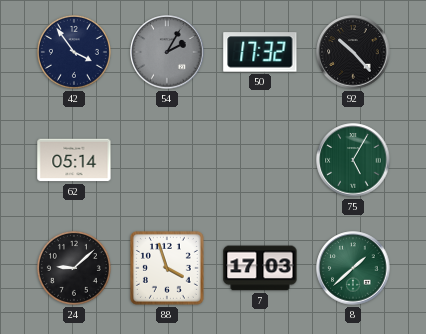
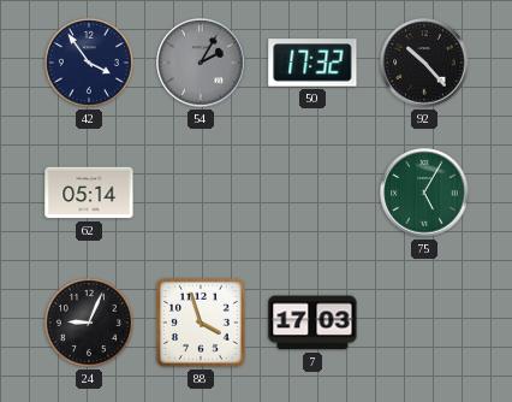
24: 9:08 -> 9:04
8: 1:38 -> none
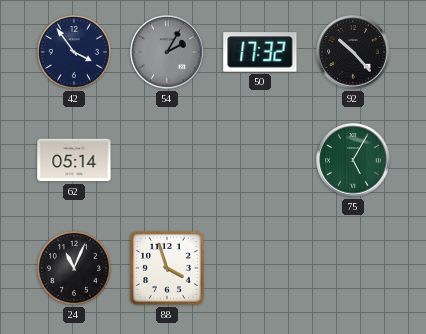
24: 9:04 -> 11:04
7: 17:03 -> none
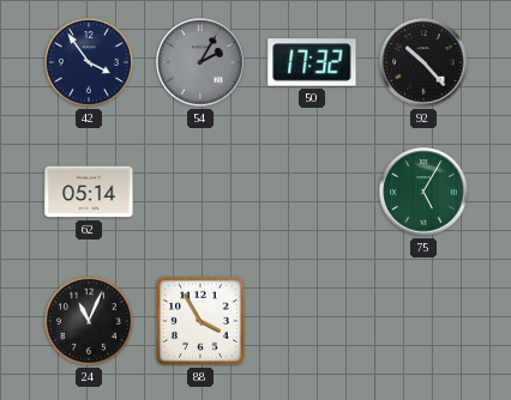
88: 3:57 -> 3:55
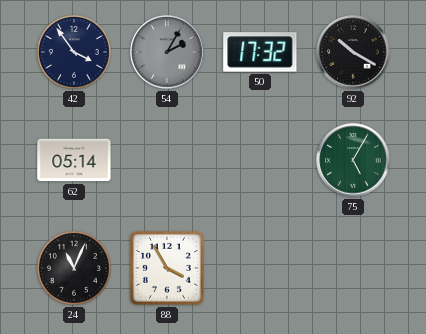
92: 10:23 -> 10:20
